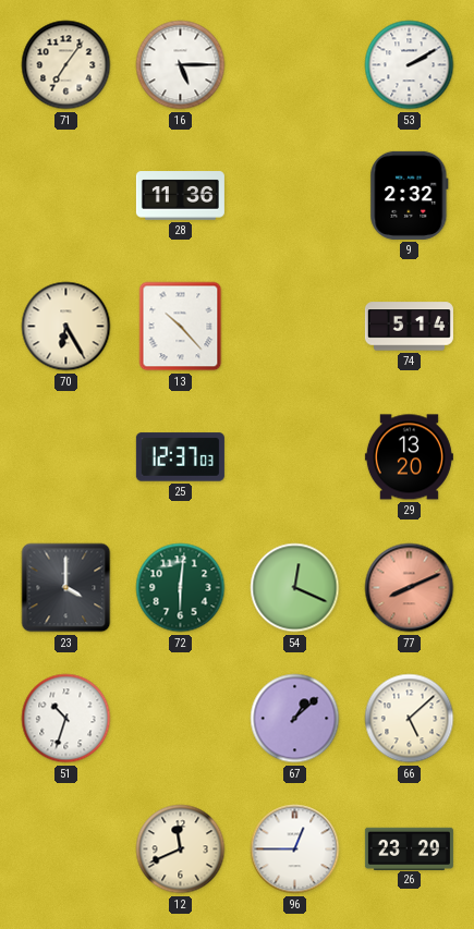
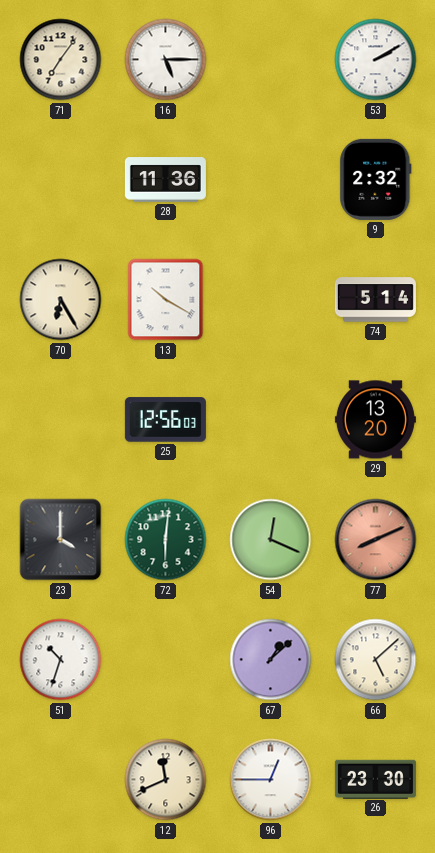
13: 10:23 -> 10:20
25: 12:37 -> 12:56
26: 23:29 -> 23:30
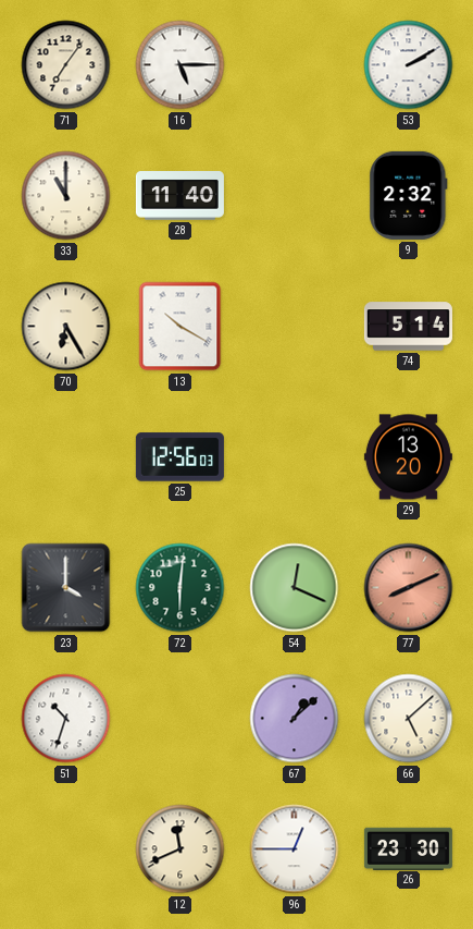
33: none -> 11:00
28: 11:36 -> 11:40
